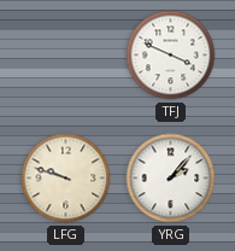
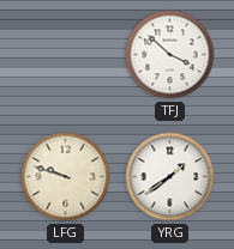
TFJ: 3:49 -> 3:52
YRG: 2:07 -> 1:39
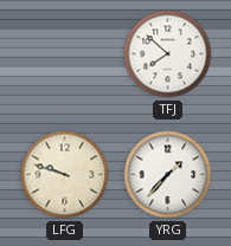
TFJ: 3:52 -> 7:52
YRG: 1:39 -> 1:37
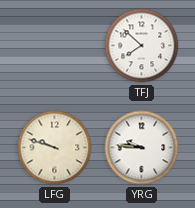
YRG: 1:37 -> 9:46
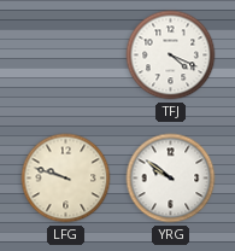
TFJ: 7:52 -> 4:19
YRG: 9:46 -> 9:51
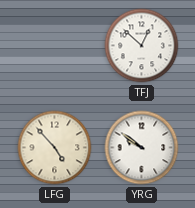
TFJ: 4:19 -> 12:52
LFG: 9:48 -> 4:53
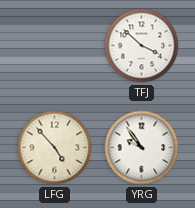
TFJ: 12:52 -> 3:52
YRG: 9:51 -> 9:54
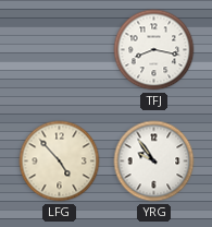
TFJ: 3:52 -> 8:17
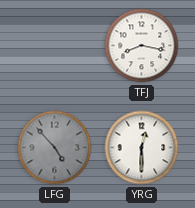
LFG dial: cream -> grey
YRG: 9:54 -> 12:30
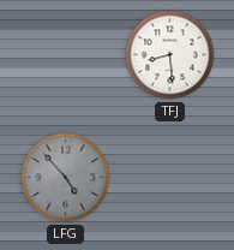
TFJ: 8:17 -> 8:29
YRG: 12:30 -> none
